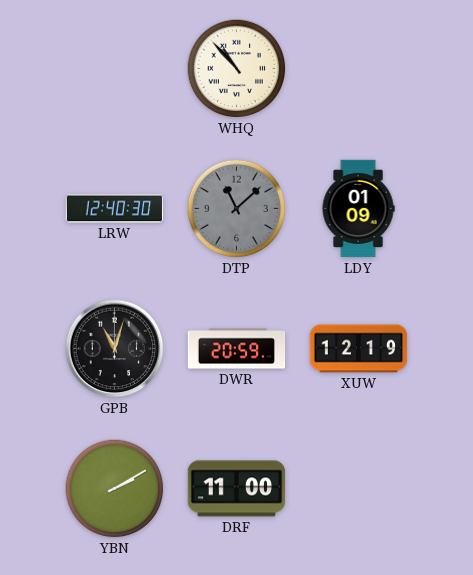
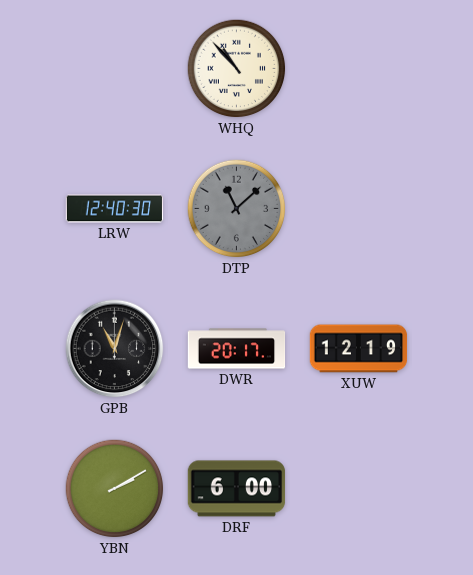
LDY: 01:09 -> none
DWR: 20:59 -> 20:17
DRF: 11:00 -> 6:00
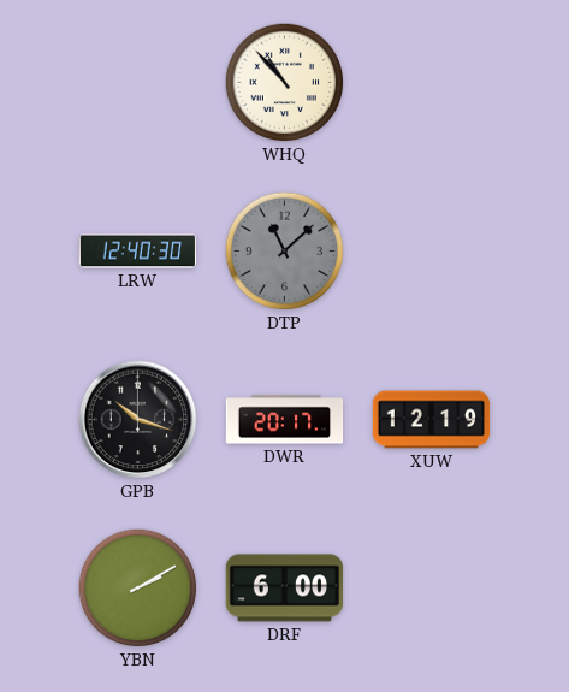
GPB: 11:03 -> 10:18
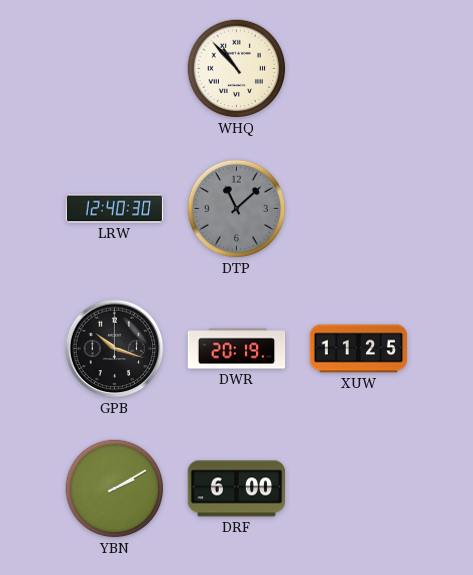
DWR: 20:17 -> 20:19
XUW: 12:19 -> 11:25
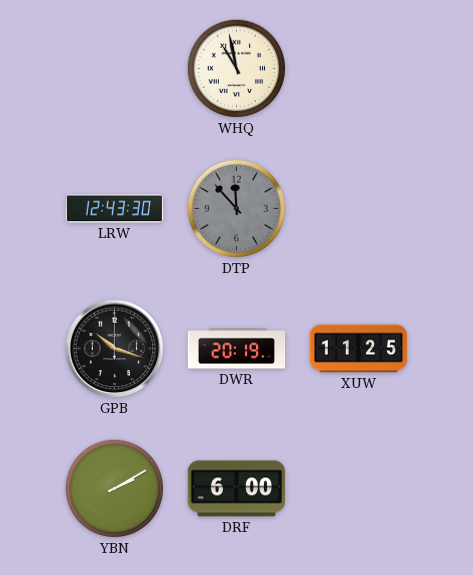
WHQ: 10:53 -> 10:58
LRW: 12:40 -> 12:43
DTP: 11:08 -> 11:53
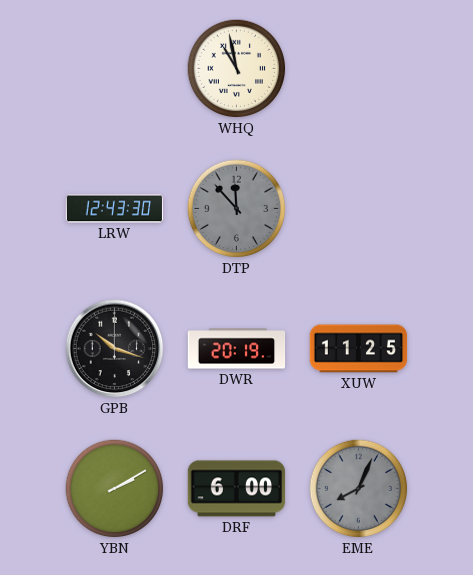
EME: none -> 8:04
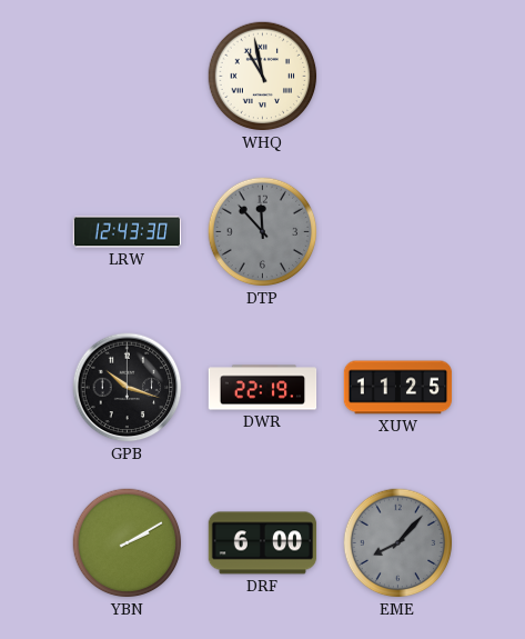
DWR: 20:19 -> 22:19
EME: 8:04 -> 8:07
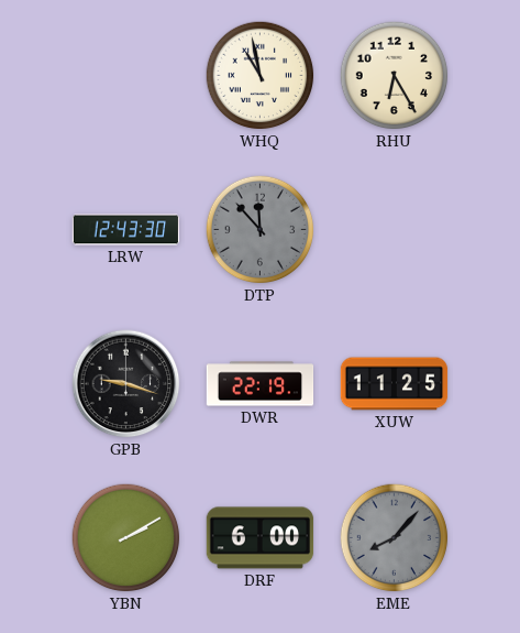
RHU: none -> 6:25
GPB: 10:18 -> 9:18
